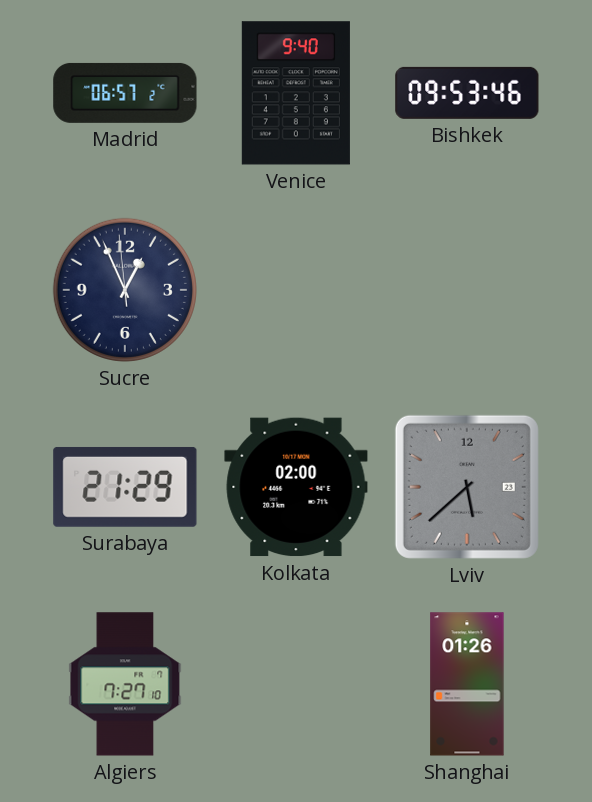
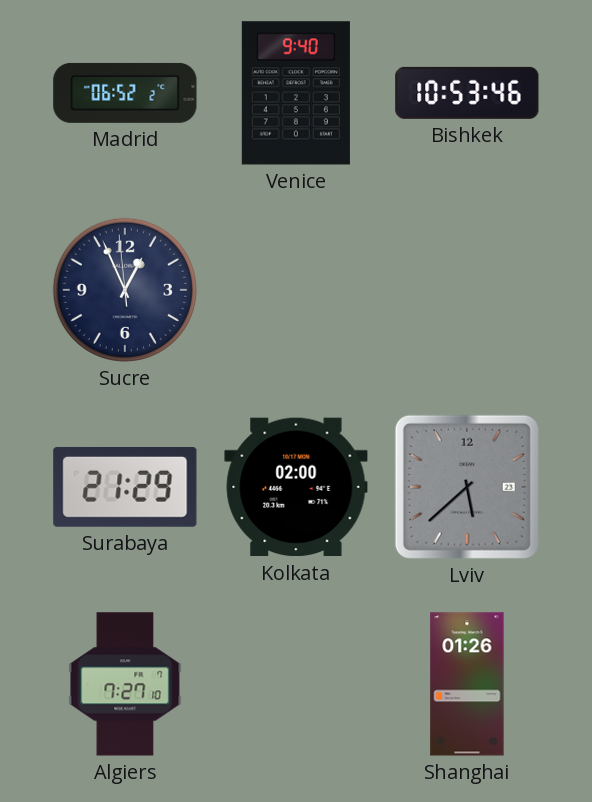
Madrid: 06:57 -> 06:52
Bishkek: 09:53 -> 10:53
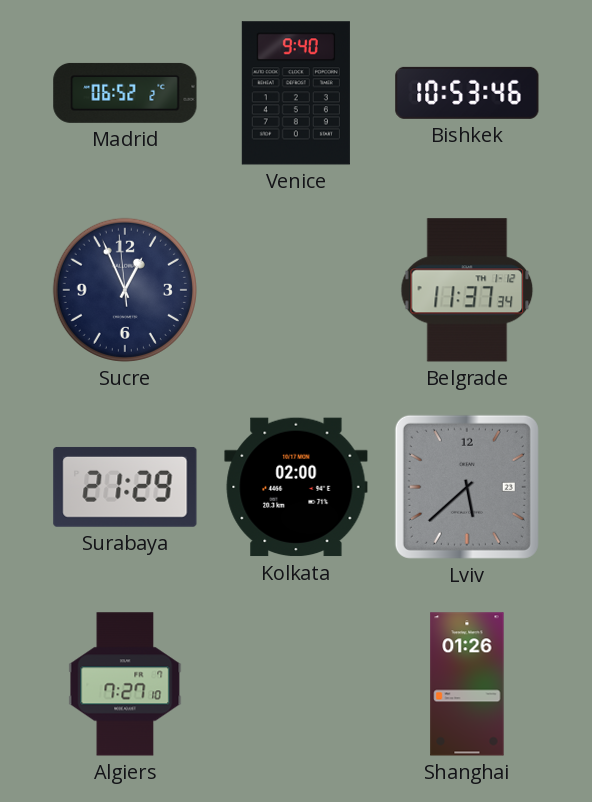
Belgrade: none -> 11:37
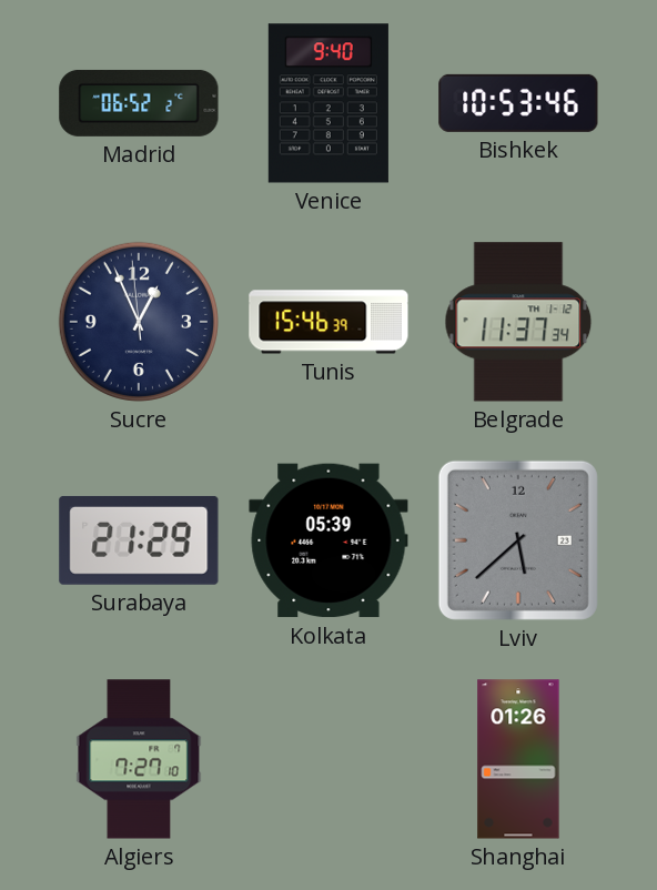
Tunis: none -> 15:46
Kolkata: 02:00 -> 05:39
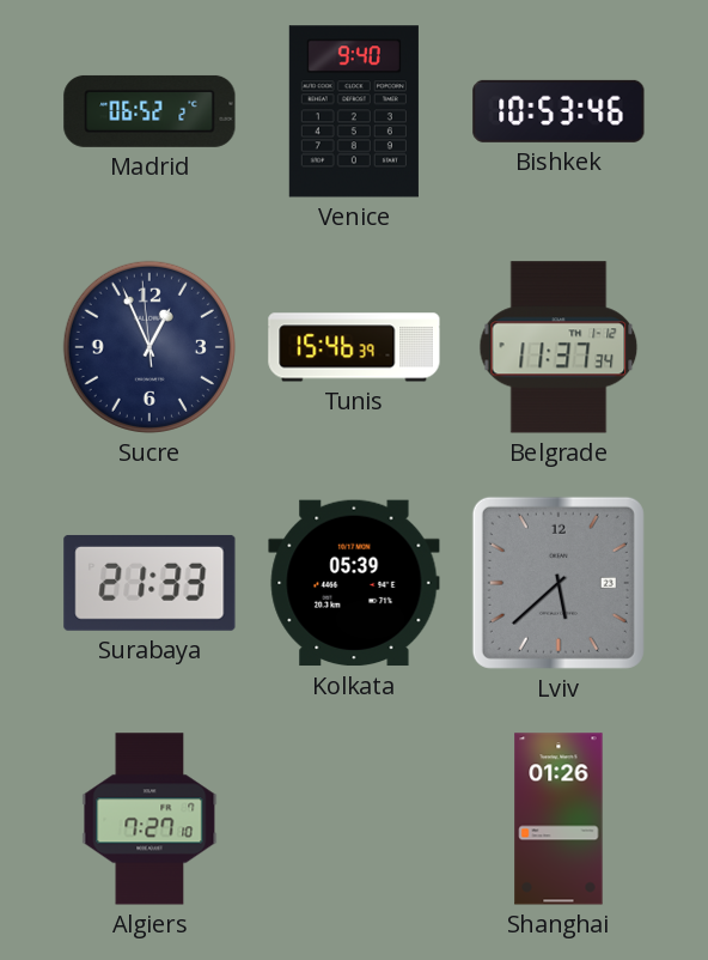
Surabaya: 21:29 -> 21:33
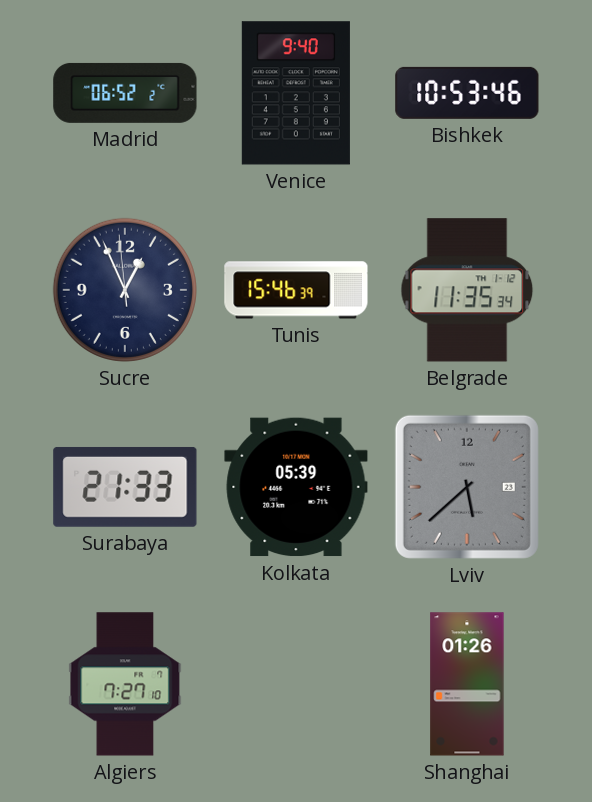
Belgrade: 11:37 -> 11:35
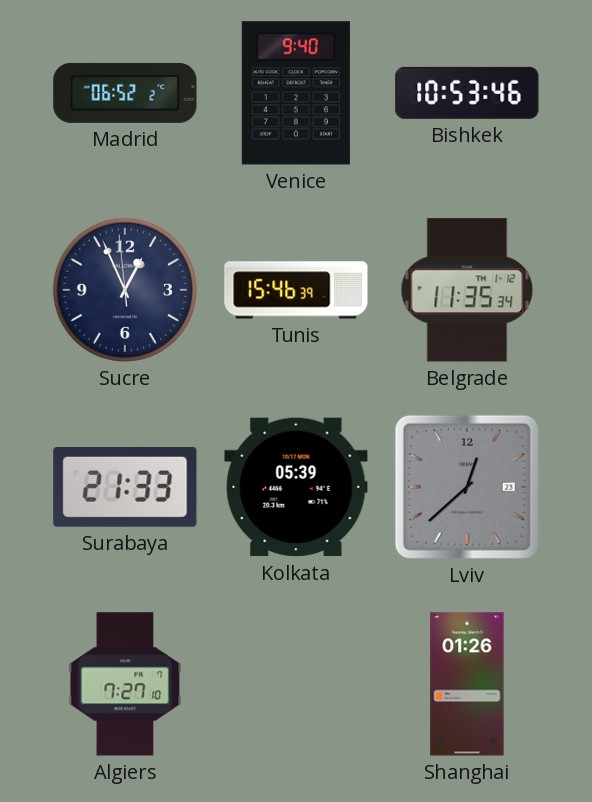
Lviv: 5:38 -> 12:38
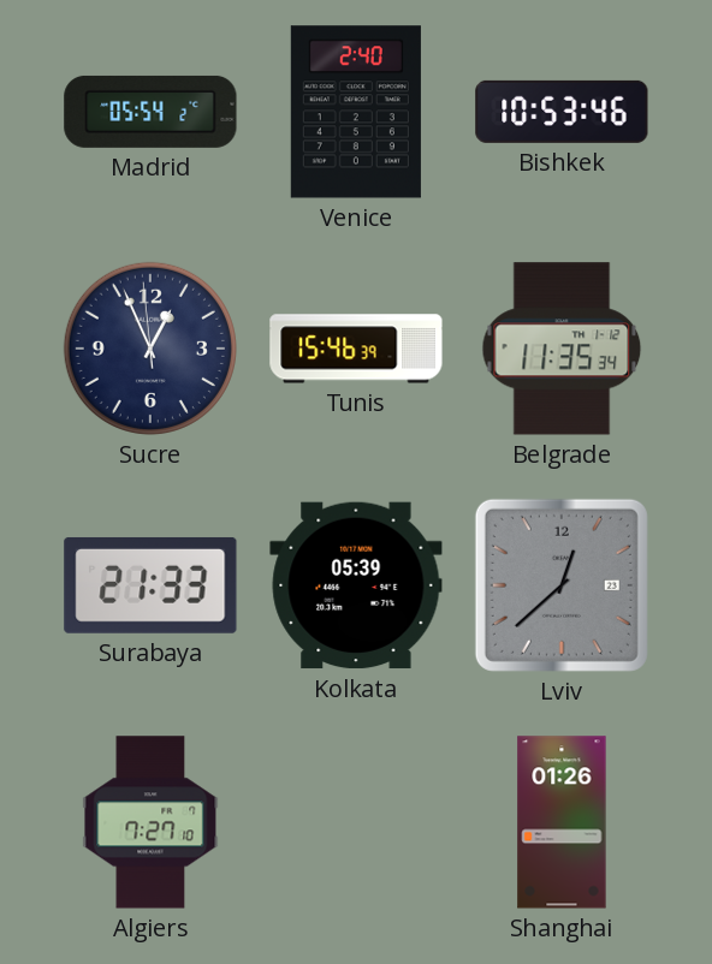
Madrid: 06:52 -> 05:54
Venice: 9:40 -> 2:40
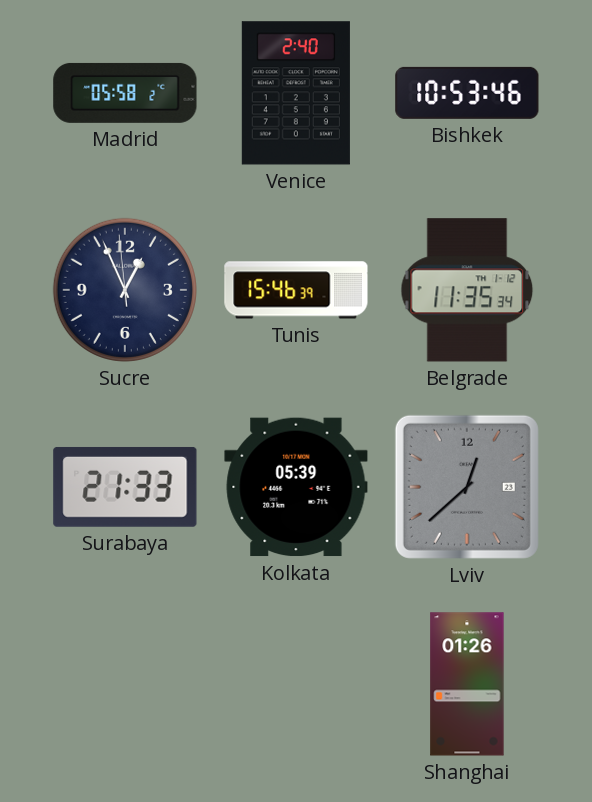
Madrid: 05:54 -> 05:58
Algiers: 7:27 -> none
